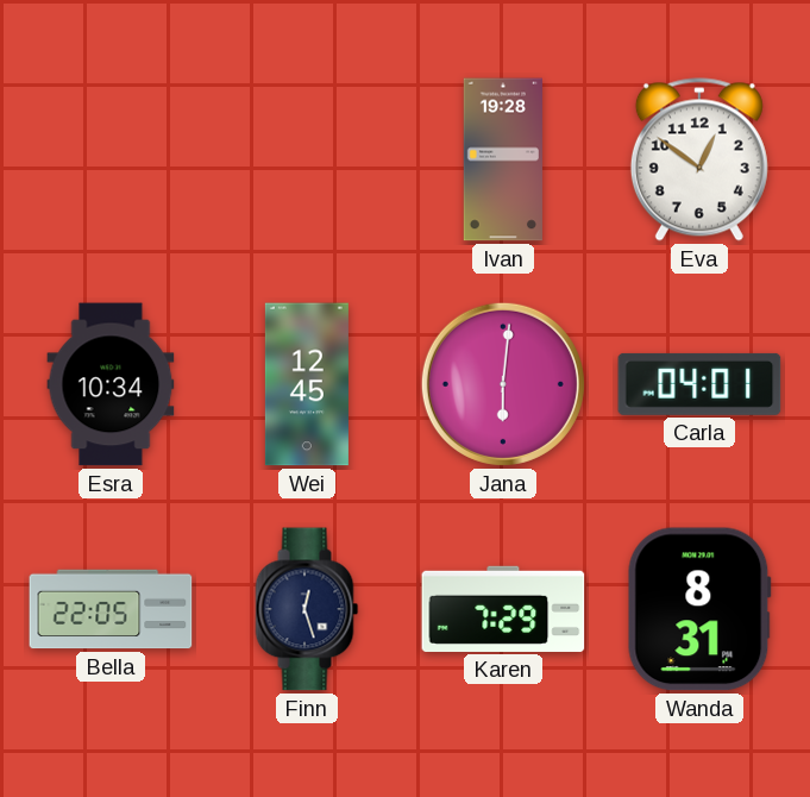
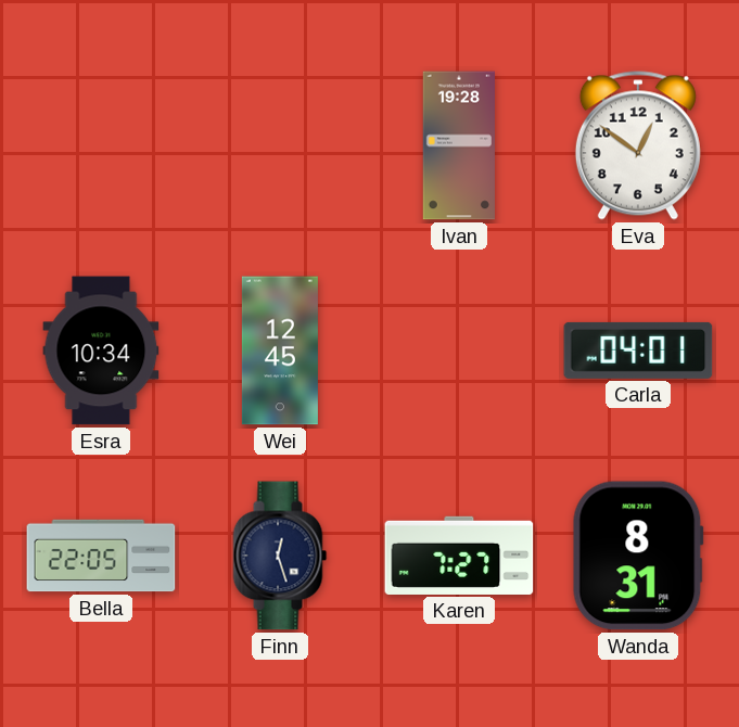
Jana: 6:01 -> none
Karen: 7:29 -> 7:27
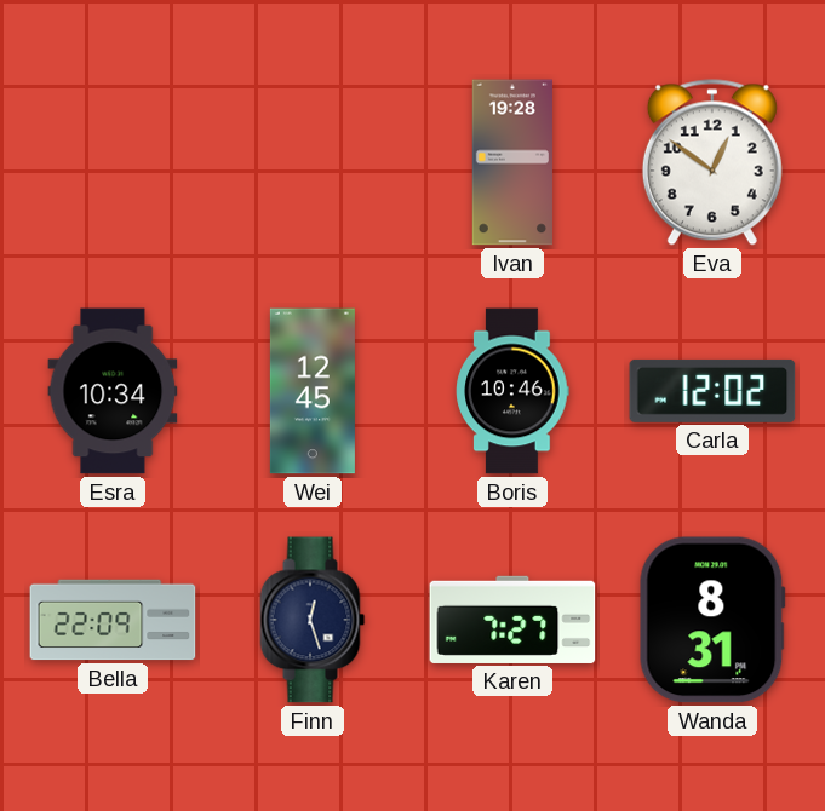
Boris: none -> 10:46
Carla: 04:01 -> 12:02
Bella: 22:05 -> 22:09
